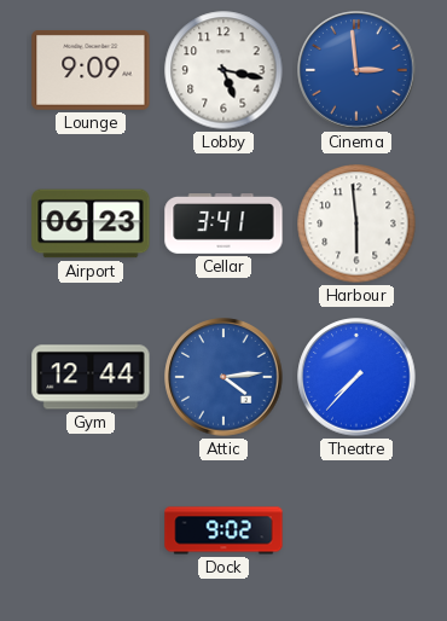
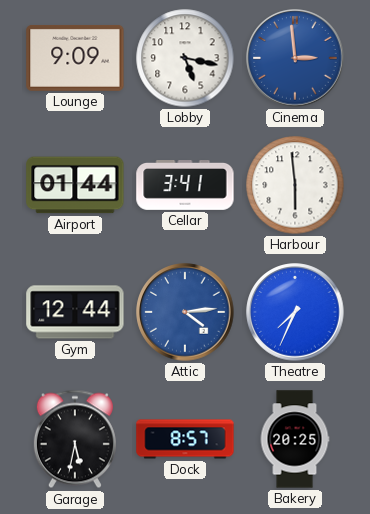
Airport: 06:23 -> 01:44
Theatre: 7:37 -> 7:34
Garage: none -> 5:32
Dock: 9:02 -> 8:57
Bakery: none -> 20:25
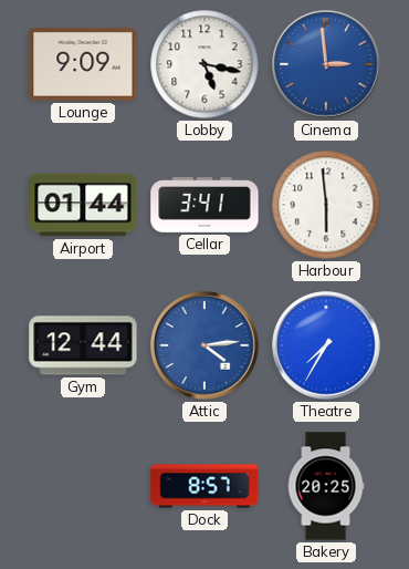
Theatre: 7:34 -> 7:35
Garage: 5:32 -> none
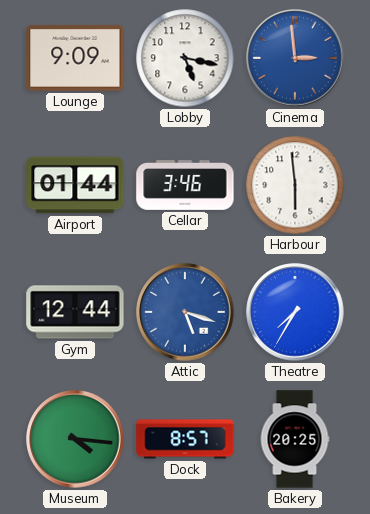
Cellar: 3:41 -> 3:46
Attic: 4:14 -> 5:18
Museum: none -> 4:16
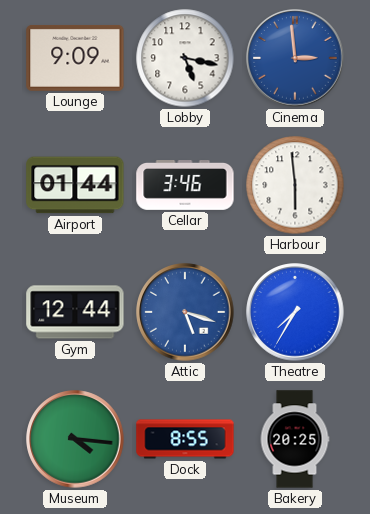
Dock: 8:57 -> 8:55
